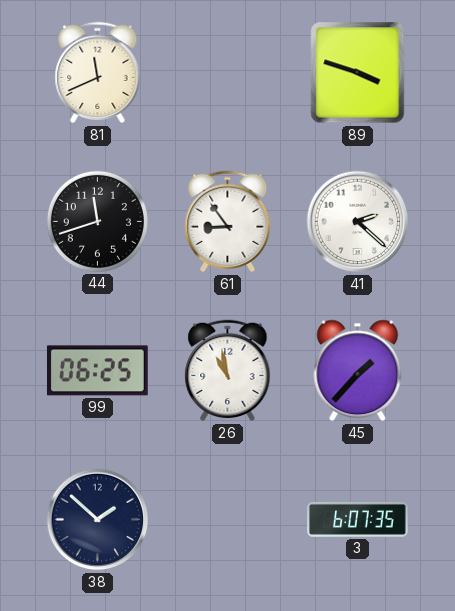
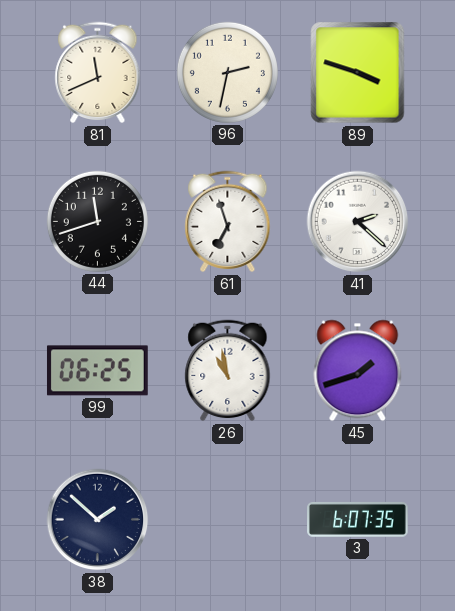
96: none -> 2:32
61: 8:54 -> 6:57
45: 1:37 -> 1:42
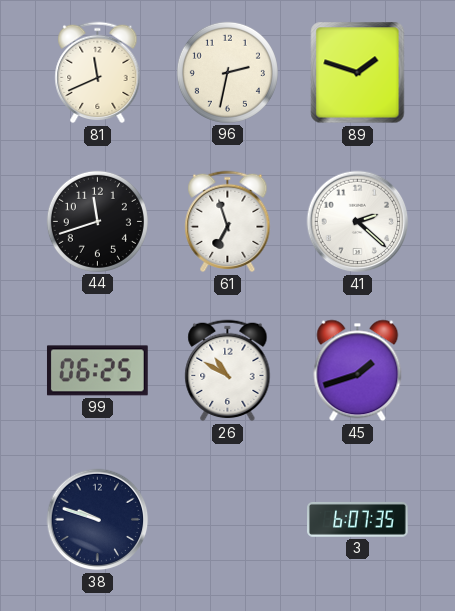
89: 3:48 -> 1:48
26: 10:58 -> 10:50
38: 1:52 -> 9:48
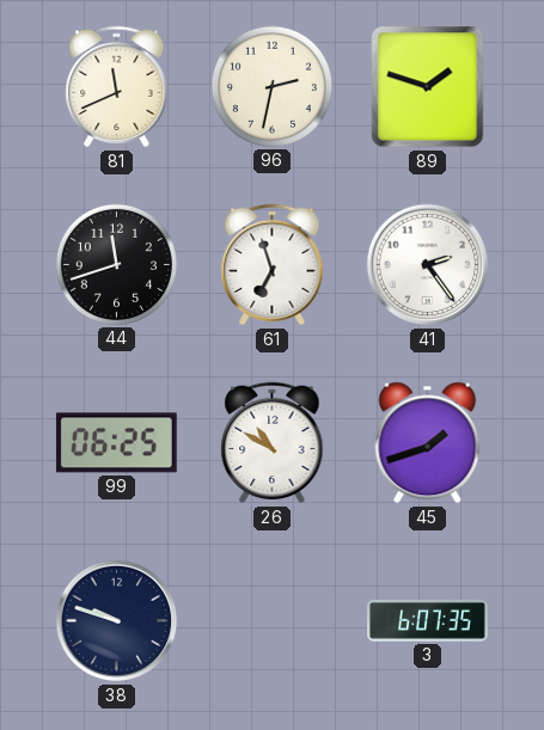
41: 2:22 -> 2:24
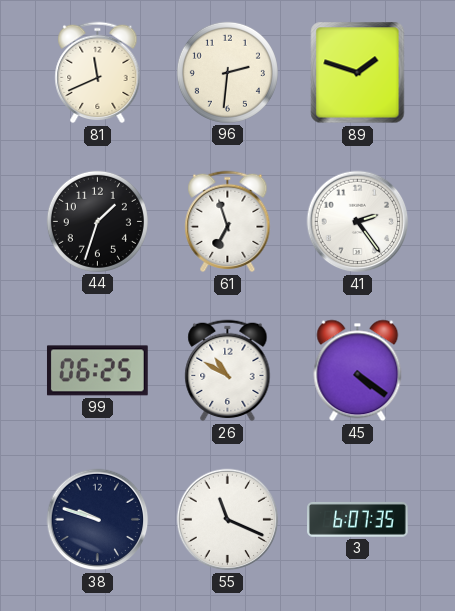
96: 2:32 -> 2:31
44: 11:42 -> 1:33
45: 1:42 -> 4:21
55: none -> 11:19
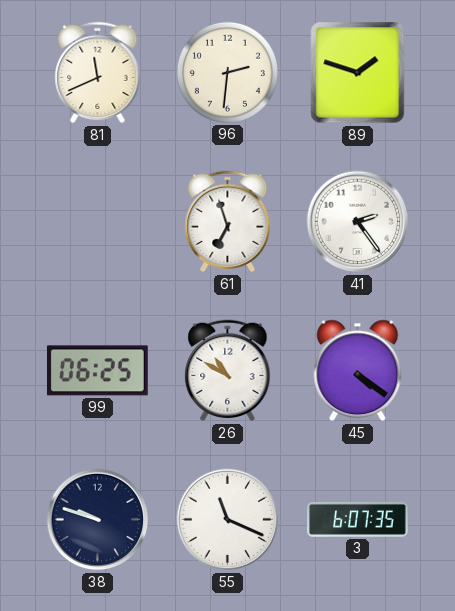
44: 1:33 -> none
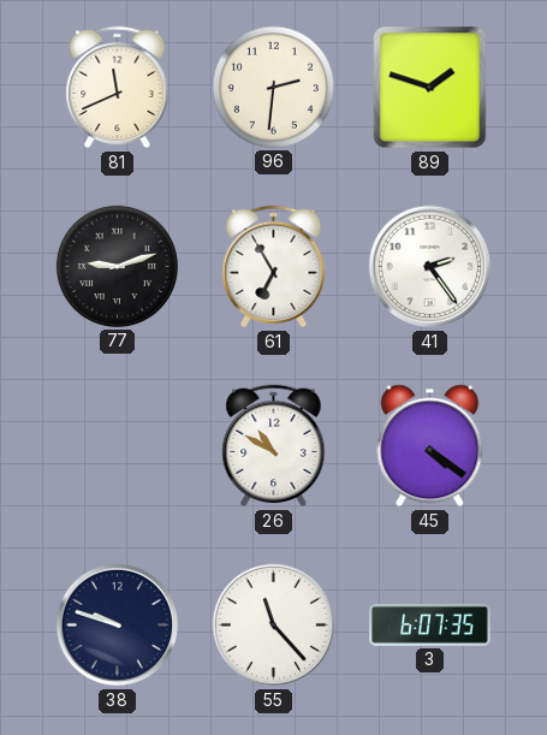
77: none -> 9:12
61: 6:57 -> 6:55
99: 06:25 -> none
55: 11:19 -> 11:23
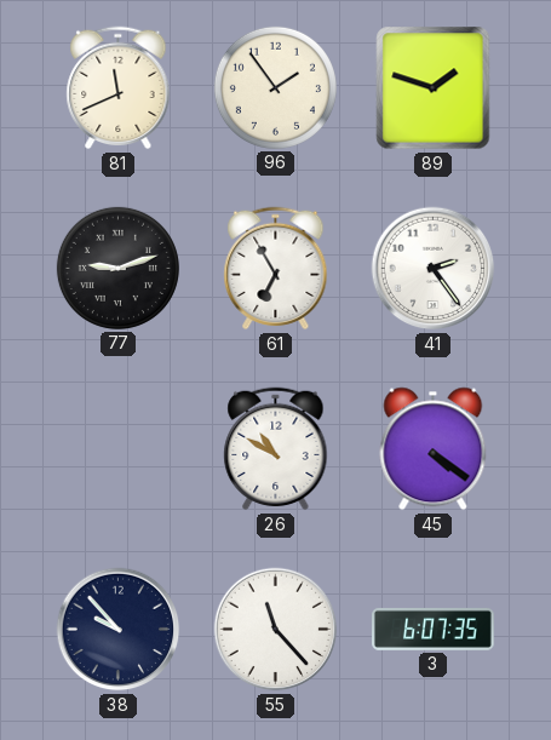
96: 2:31 -> 1:54
38: 9:48 -> 9:53
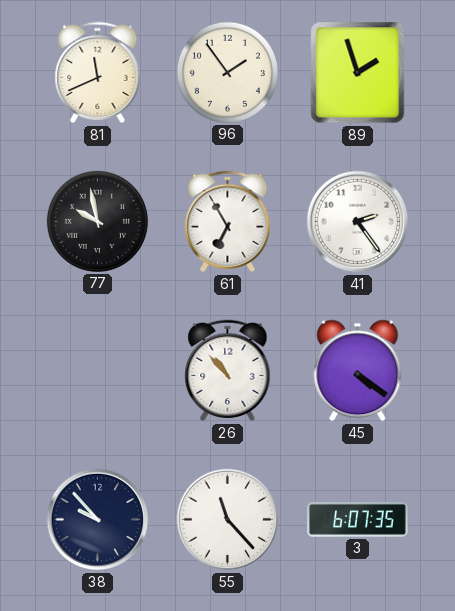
89: 1:48 -> 1:57
77: 9:12 -> 9:58
26: 10:50 -> 10:53
